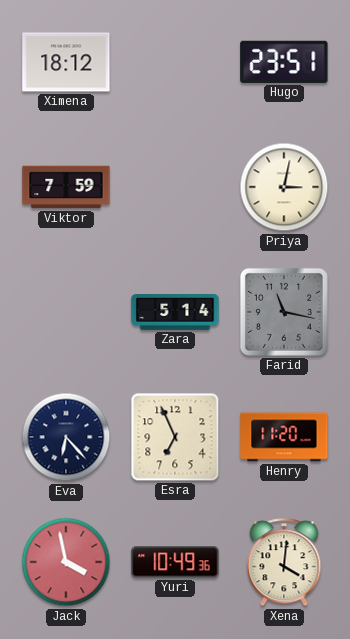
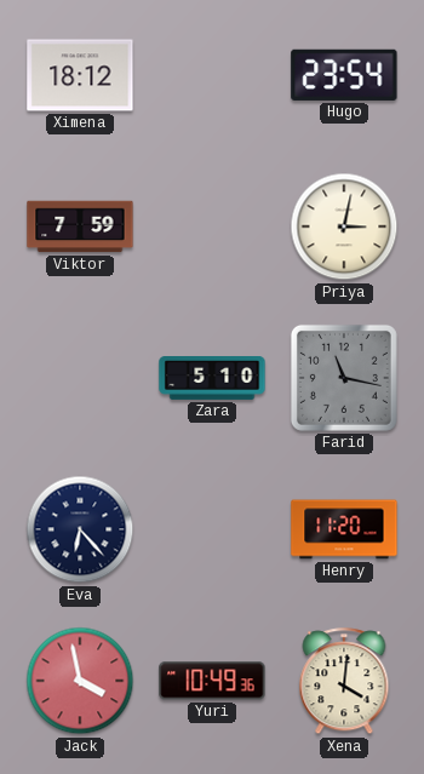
Hugo: 23:51 -> 23:54
Zara: 5:14 -> 5:10
Esra: 6:56 -> none
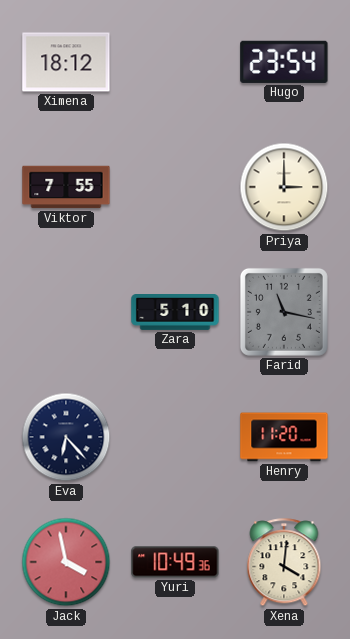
Viktor: 7:59 -> 7:55
Priya: 3:02 -> 3:00
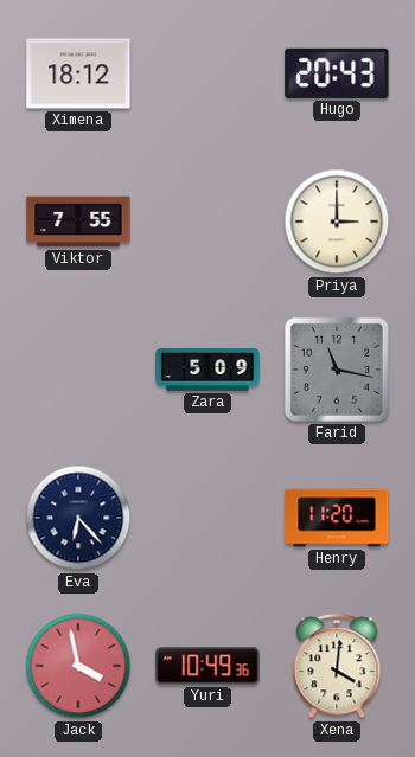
Hugo: 23:54 -> 20:43
Zara: 5:10 -> 5:09
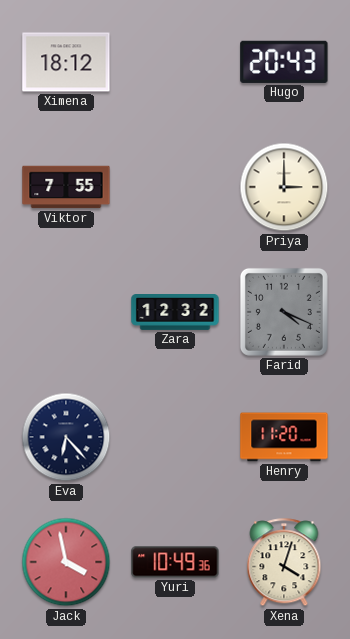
Zara: 5:09 -> 12:32
Farid: 11:17 -> 4:19
Xena: 4:01 -> 4:03
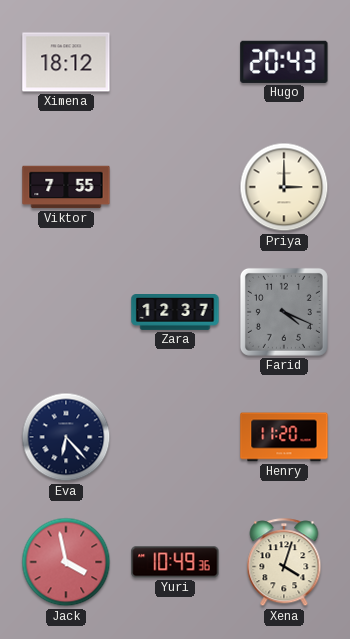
Zara: 12:32 -> 12:37
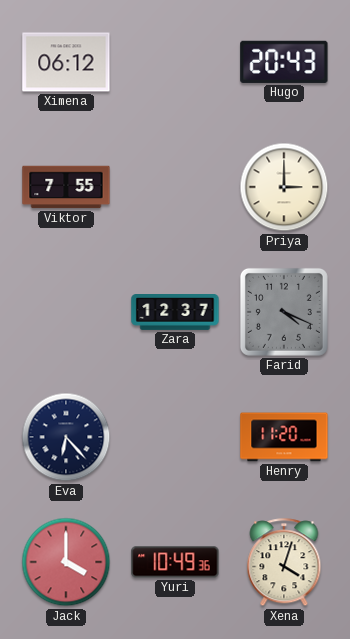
Ximena: 18:12 -> 06:12
Jack: 3:58 -> 4:00
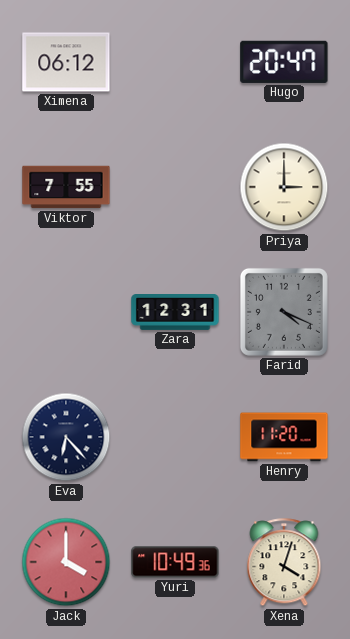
Hugo: 20:43 -> 20:47
Zara: 12:37 -> 12:31
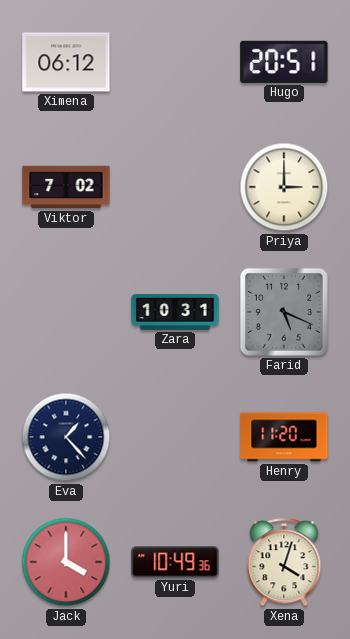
Hugo: 20:47 -> 20:51
Viktor: 7:55 -> 7:02
Zara: 12:31 -> 10:31
Farid: 4:19 -> 5:19
Eva: 6:23 -> 1:23
